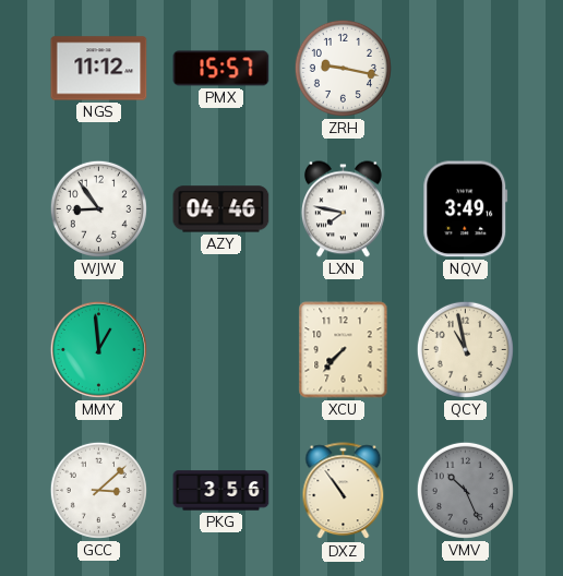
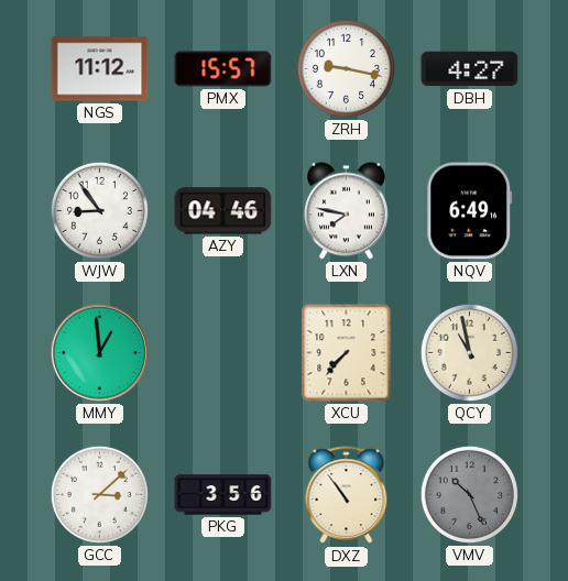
DBH: none -> 4:27
NQV: 3:49 -> 6:49
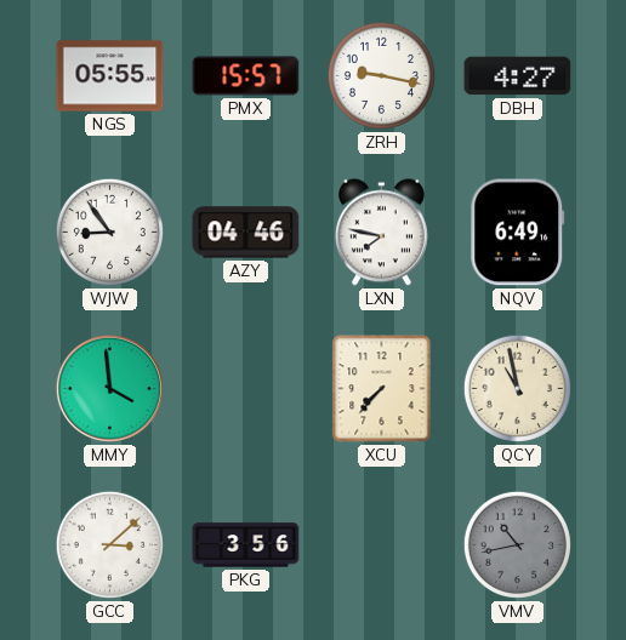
NGS: 11:12 -> 05:55
MMY: 12:59 -> 3:59
DXZ: 10:54 -> none
VMV: 10:26 -> 10:43
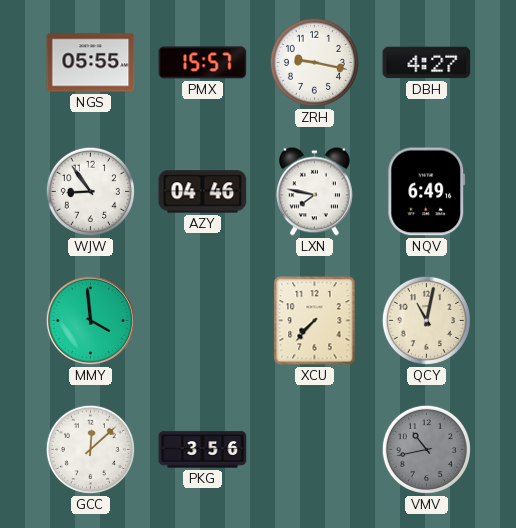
QCY: 10:58 -> 11:02
GCC: 3:08 -> 12:08
